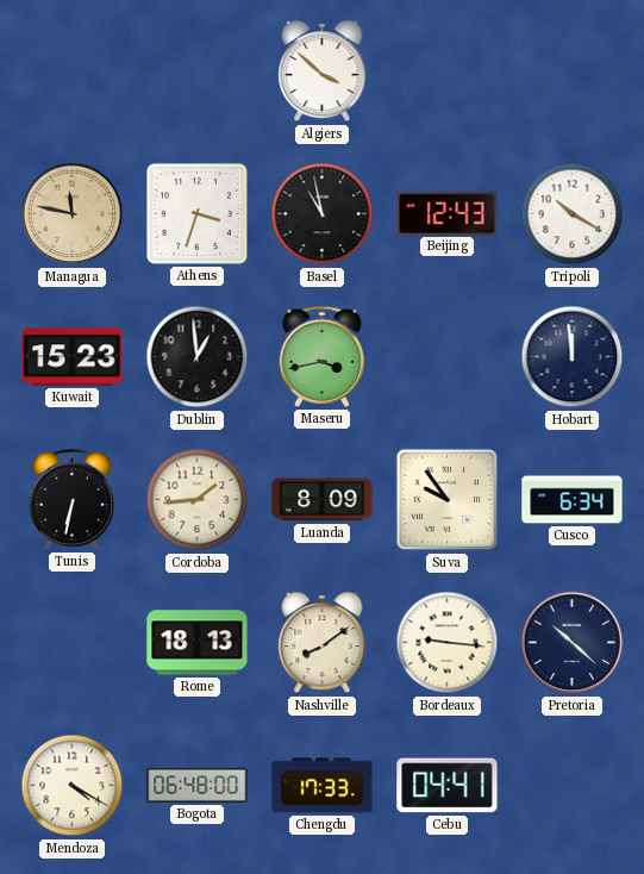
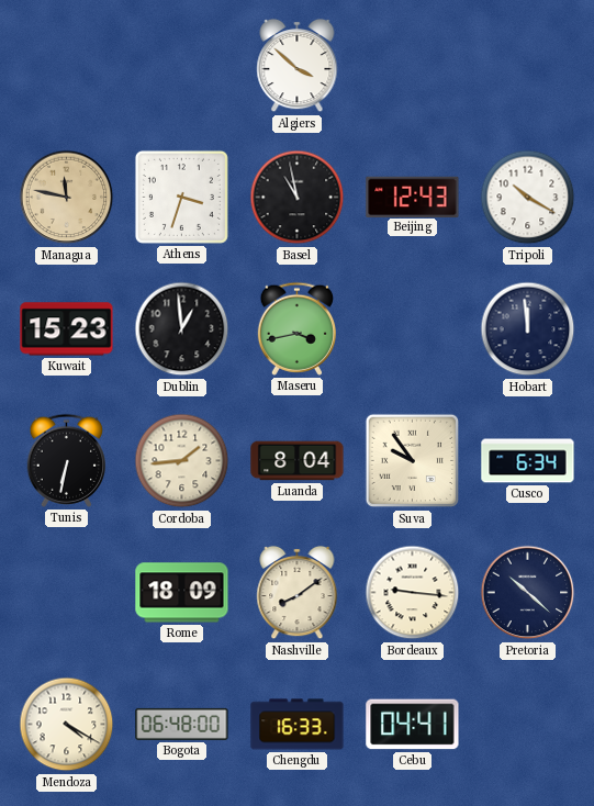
Luanda: 8:09 -> 8:04
Rome: 18:13 -> 18:09
Chengdu: 17:33 -> 16:33
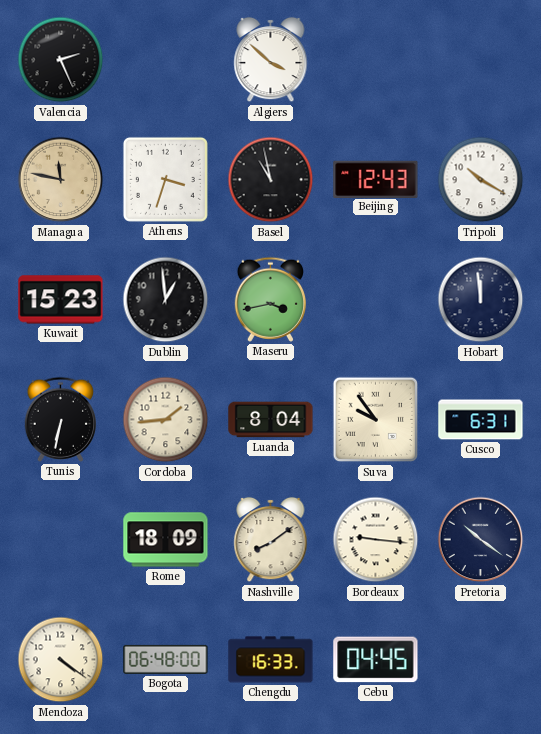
Valencia: none -> 2:26
Cusco: 6:34 -> 6:31
Pretoria: 10:22 -> 10:21
Mendoza: 4:20 -> 4:21
Cebu: 04:41 -> 04:45
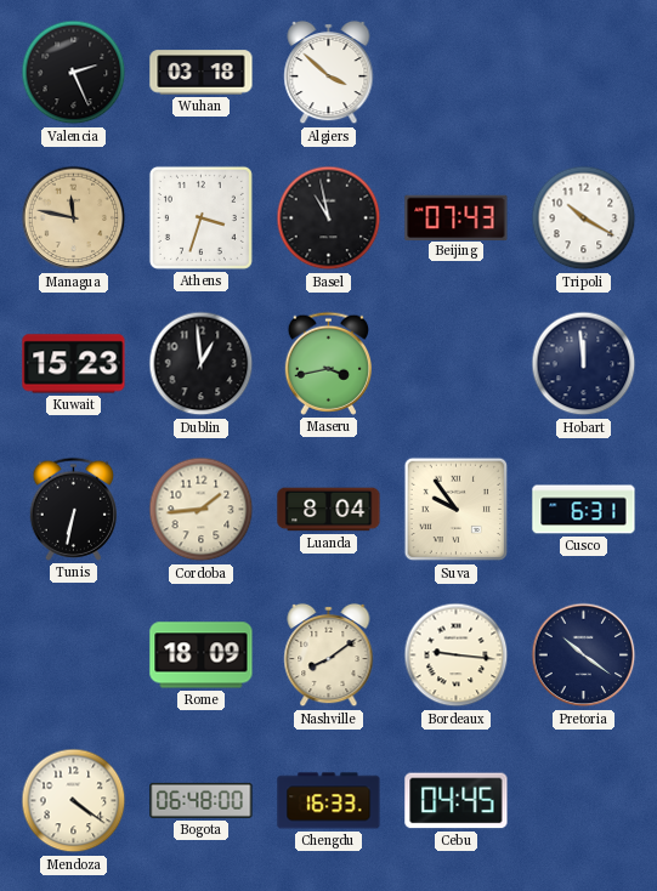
Wuhan: none -> 03:18
Beijing: 12:43 -> 07:43
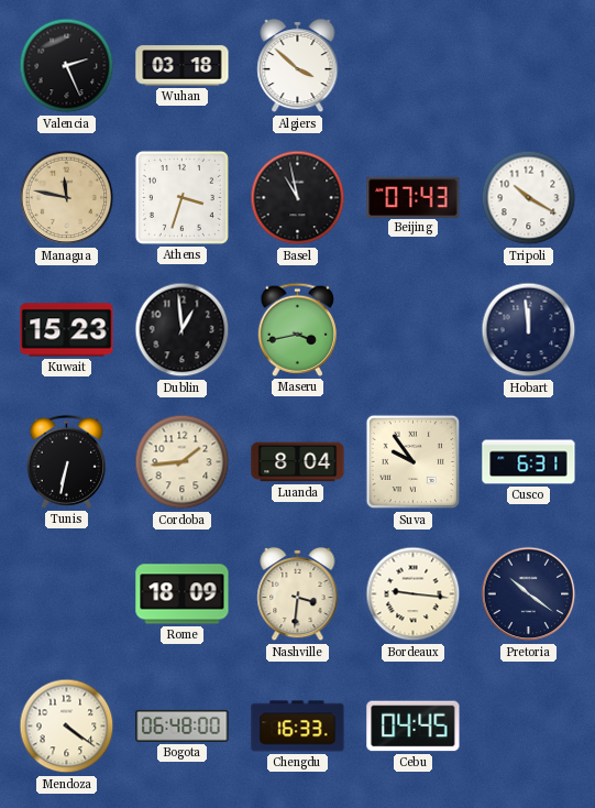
Nashville: 8:09 -> 3:31
